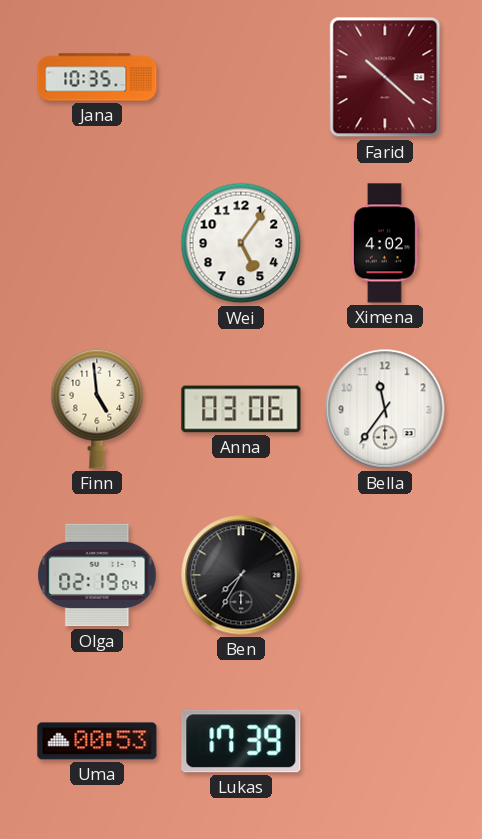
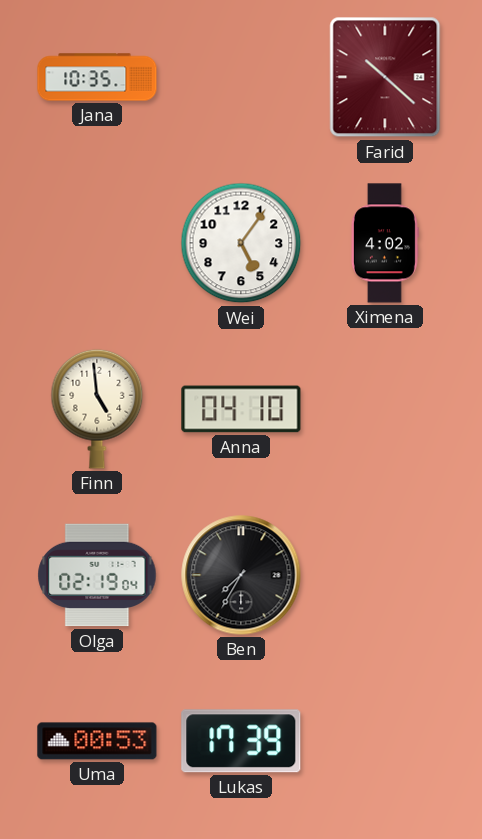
Anna: 03:06 -> 04:10
Bella: 11:36 -> none
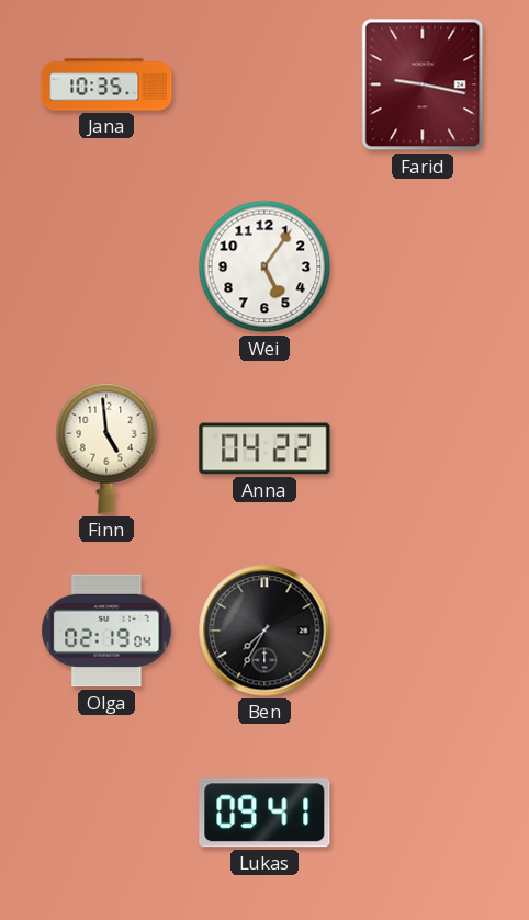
Farid: 10:22 -> 9:17
Ximena: 4:02 -> none
Anna: 04:10 -> 04:22
Uma: 00:53 -> none
Lukas: 17:39 -> 09:41
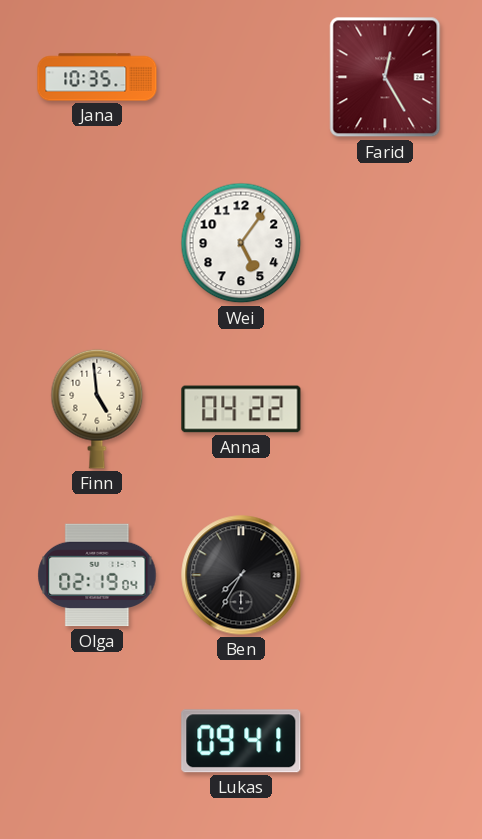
Farid: 9:17 -> 12:25
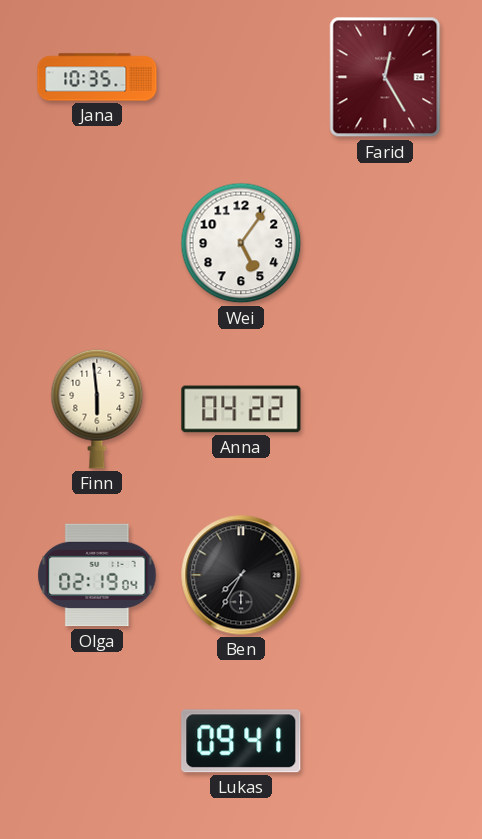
Finn: 4:59 -> 5:59
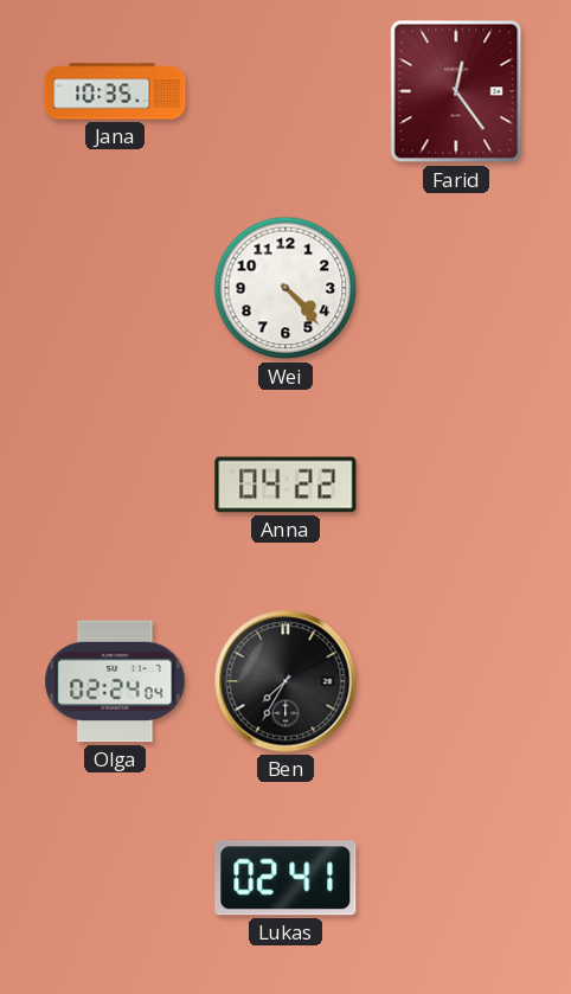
Farid: 12:25 -> 12:24
Wei: 5:06 -> 4:23
Finn: 5:59 -> none
Olga: 02:19 -> 02:24
Lukas: 09:41 -> 02:41
